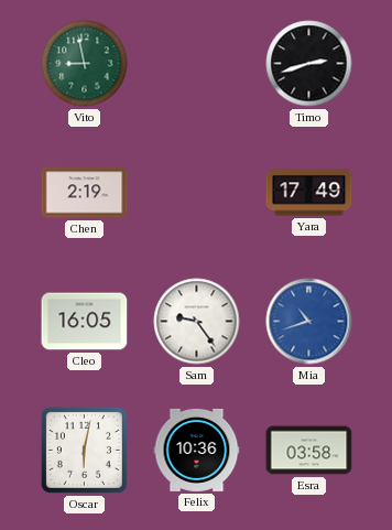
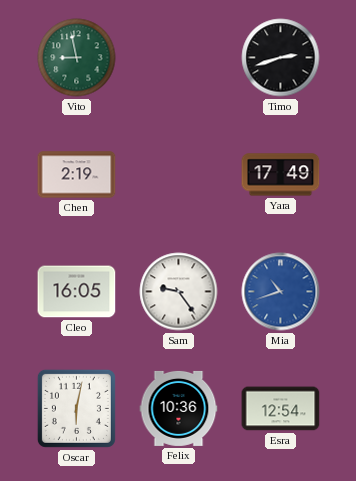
Esra: 03:58 -> 12:54
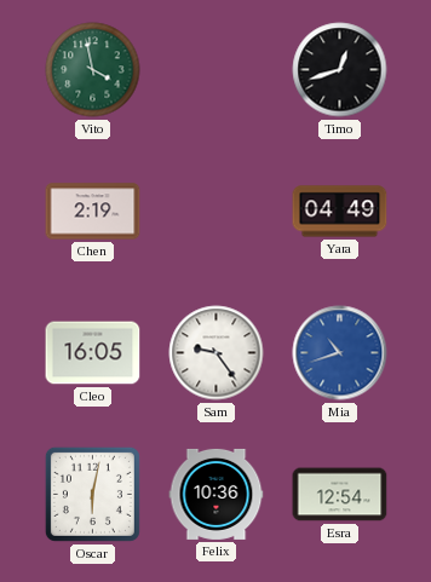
Vito: 8:58 -> 3:58
Timo: 2:42 -> 12:42
Yara: 17:49 -> 04:49
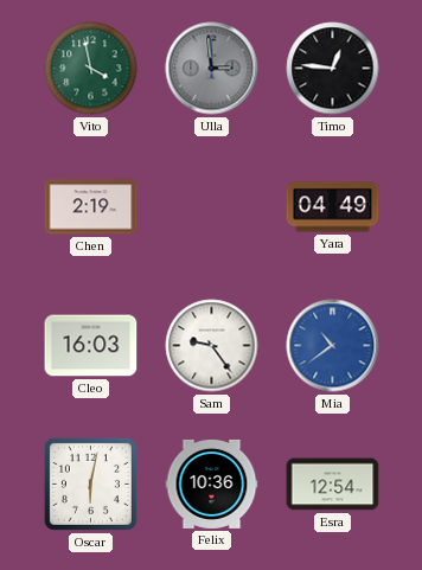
Ulla: none -> 2:59
Timo: 12:42 -> 12:46
Cleo: 16:05 -> 16:03
Mia: 10:42 -> 10:39
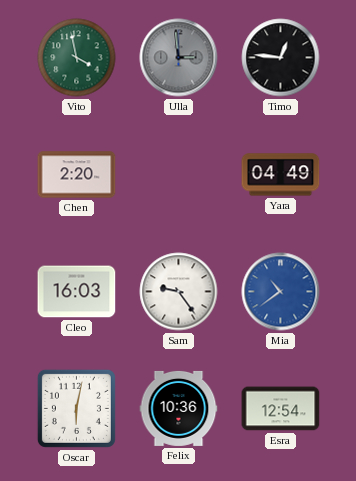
Chen: 2:19 -> 2:20
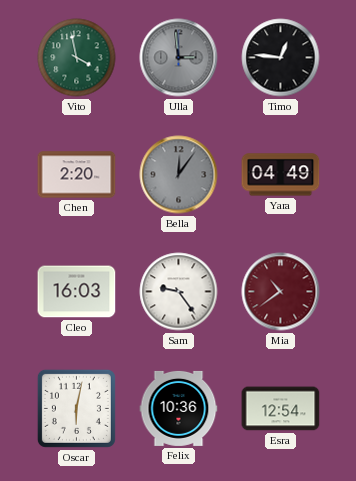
Bella: none -> 12:06
Mia dial: blue -> burgundy
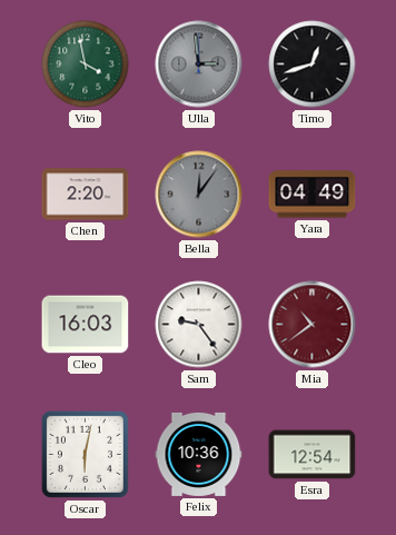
Timo: 12:46 -> 12:42
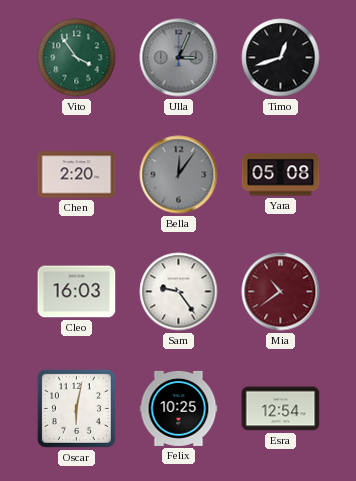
Vito: 3:58 -> 3:54
Ulla: 2:59 -> 3:04
Yara: 04:49 -> 05:08
Felix: 10:36 -> 10:25
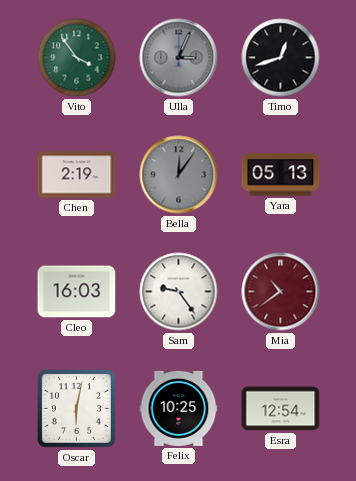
Chen: 2:20 -> 2:19
Yara: 05:08 -> 05:13
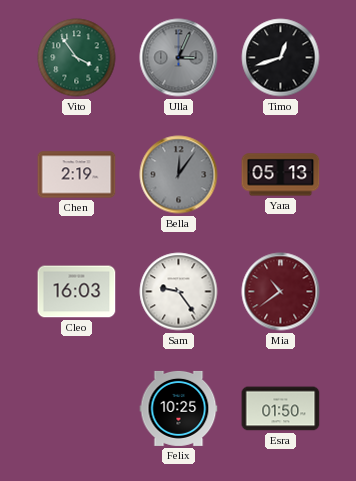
Oscar: 6:02 -> none
Esra: 12:54 -> 01:50
